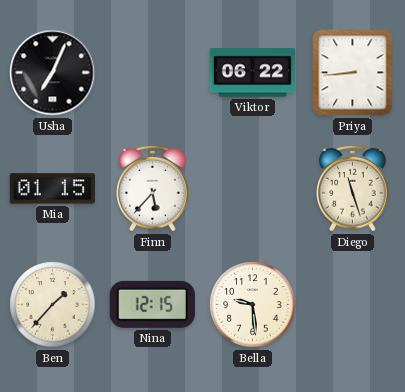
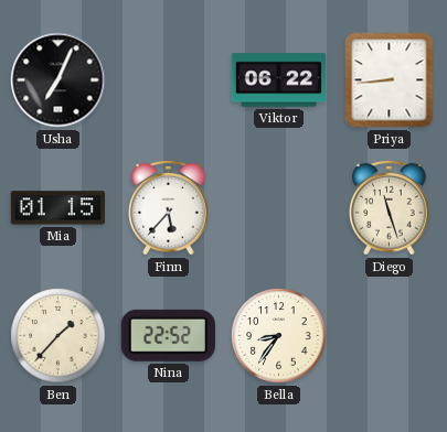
Nina: 12:15 -> 22:52
Bella: 9:29 -> 8:36
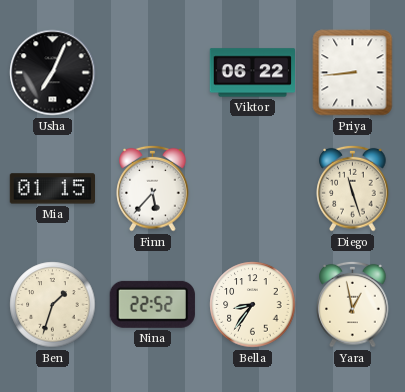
Ben: 1:37 -> 1:33
Yara: none -> 12:58
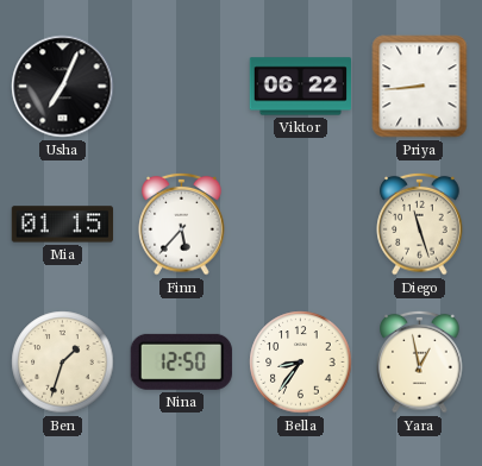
Nina: 22:52 -> 12:50
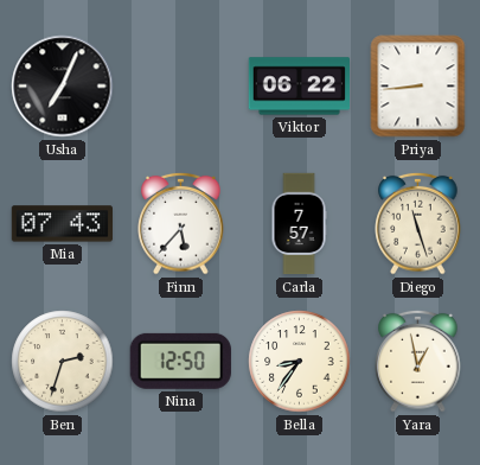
Mia: 01:15 -> 07:43
Carla: none -> 7:57
Ben: 1:33 -> 2:33
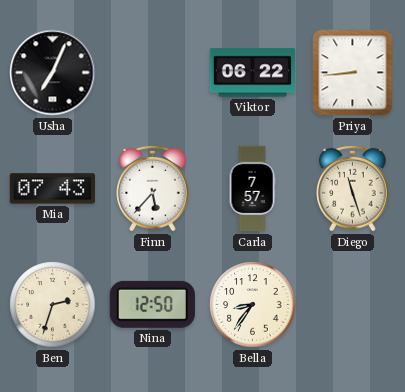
Yara: 12:58 -> none
